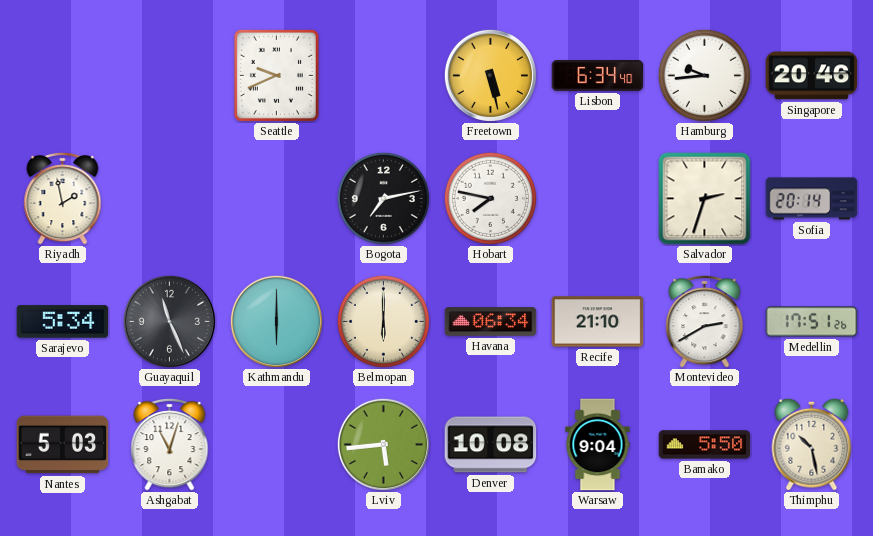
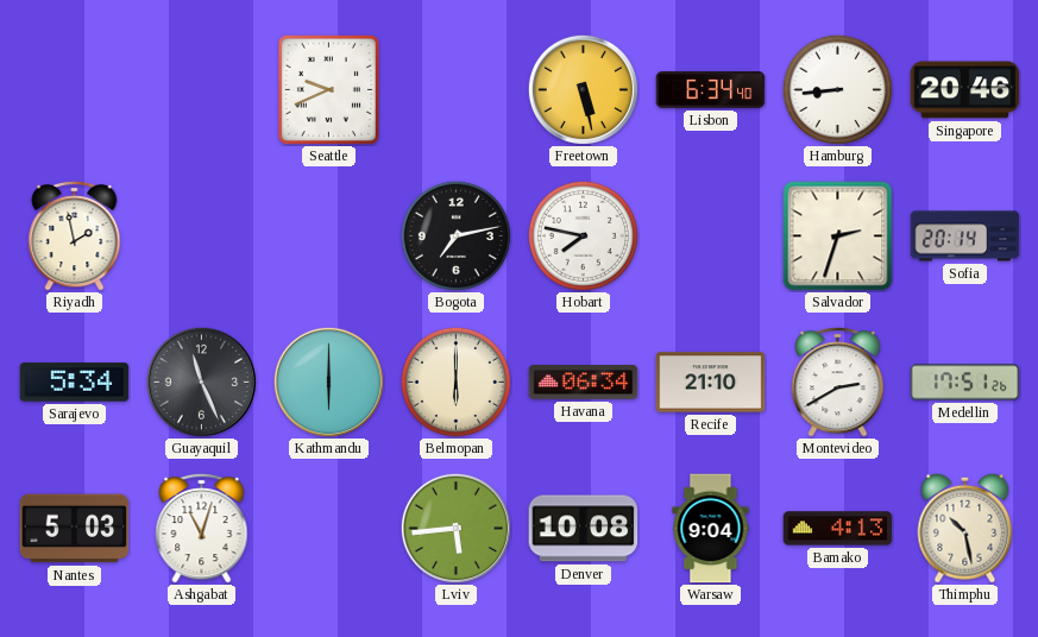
Hamburg: 9:44 -> 8:44
Bamako: 5:50 -> 4:13
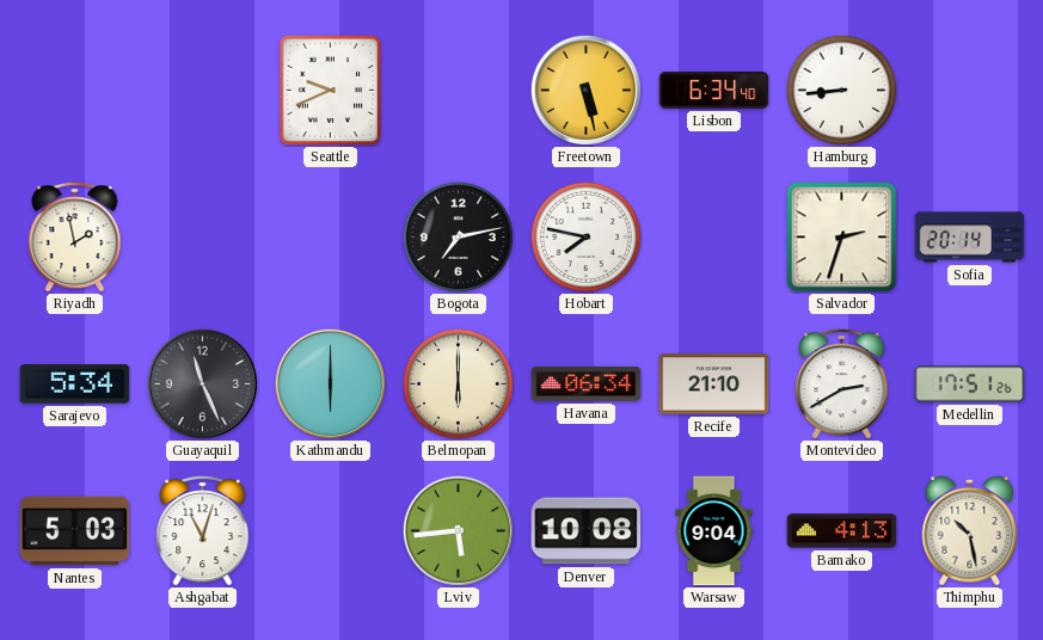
Singapore: 20:46 -> none
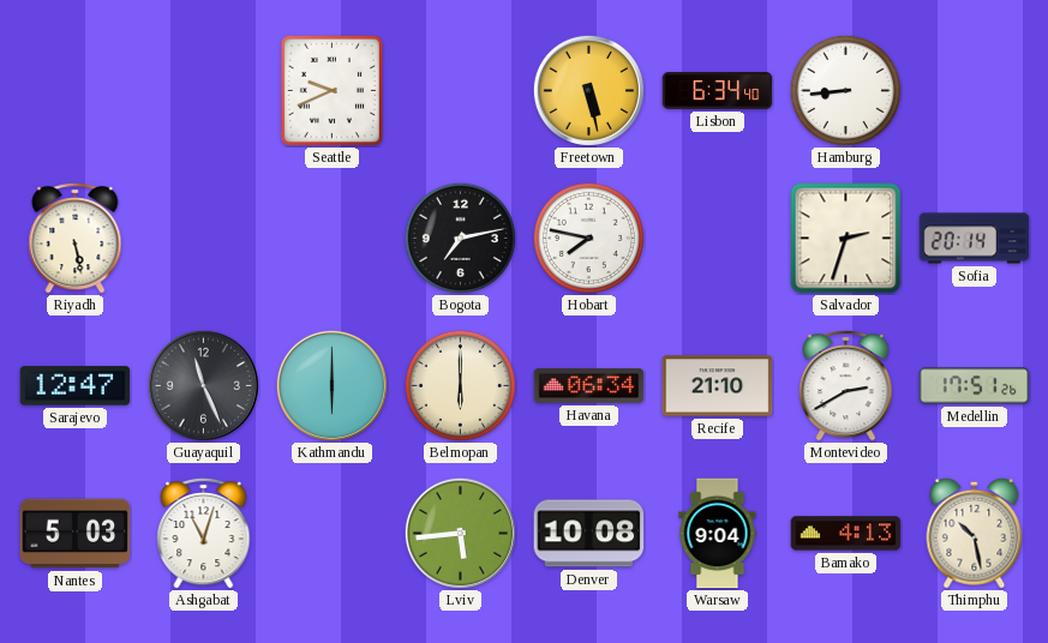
Riyadh: 1:58 -> 5:28
Sarajevo: 5:34 -> 12:47
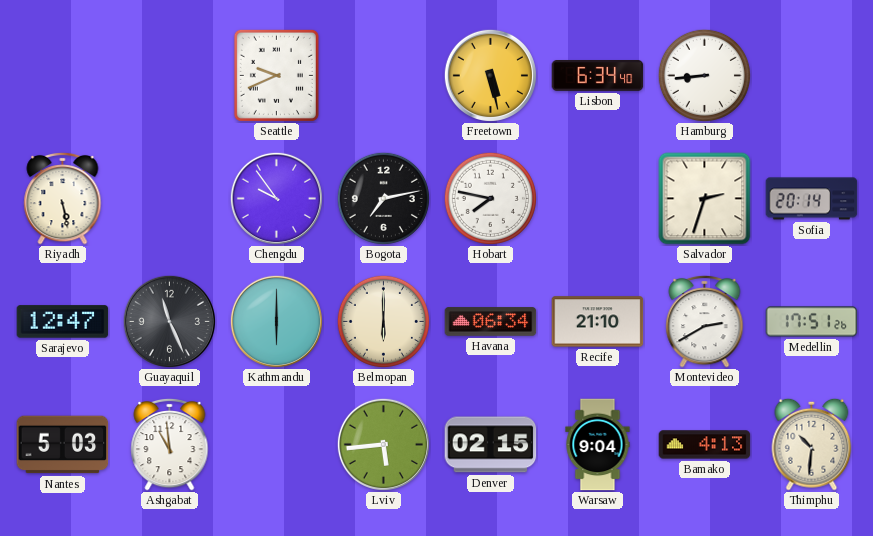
Chengdu: none -> 9:54
Ashgabat: 11:03 -> 10:59
Denver: 10:08 -> 02:15
Thimphu: 10:28 -> 10:31
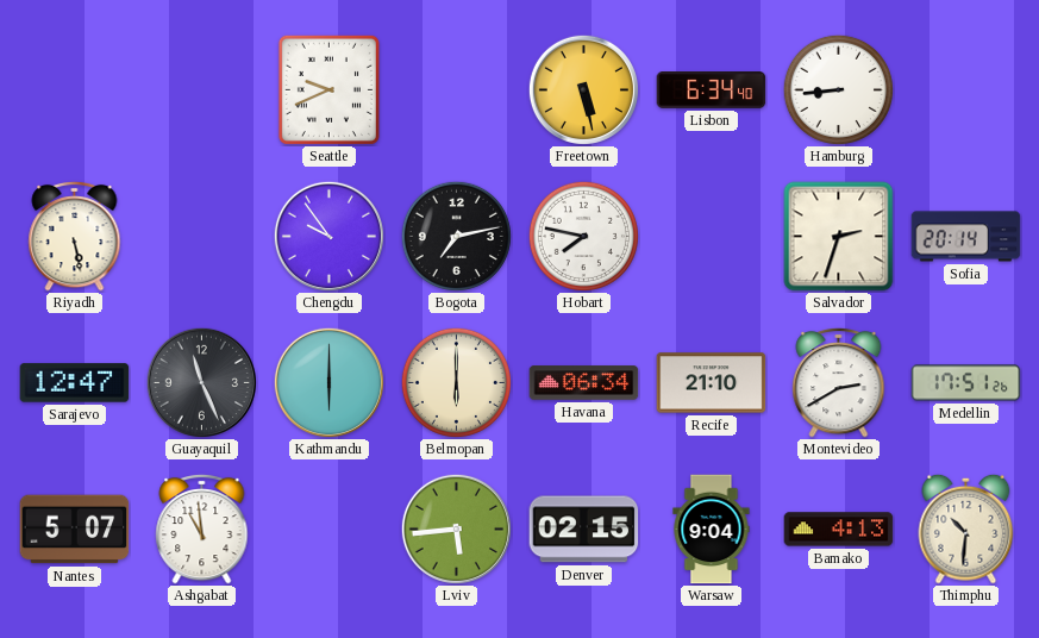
Nantes: 5:03 -> 5:07
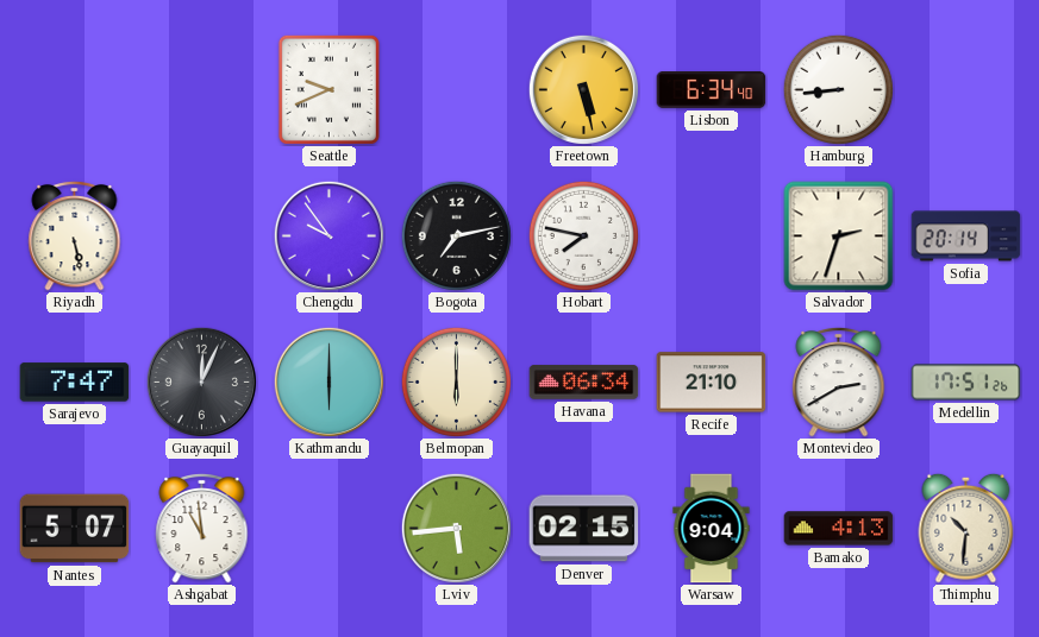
Sarajevo: 12:47 -> 7:47
Guayaquil: 11:26 -> 12:04
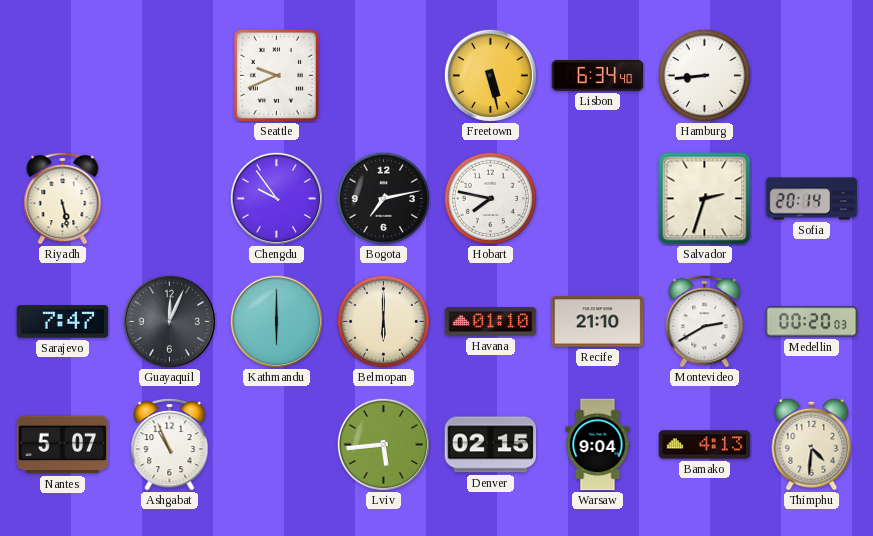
Havana: 06:34 -> 01:10
Medellin: 17:51 -> 00:20
Ashgabat: 10:59 -> 10:56
Thimphu: 10:31 -> 4:31
